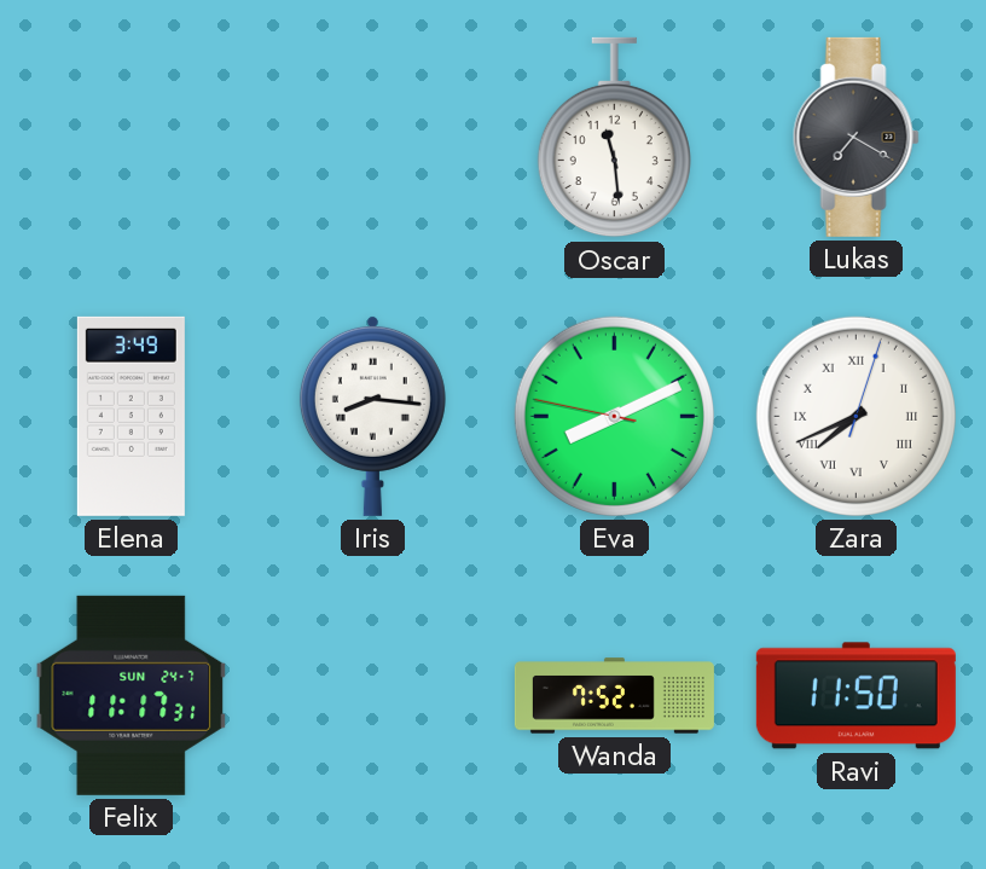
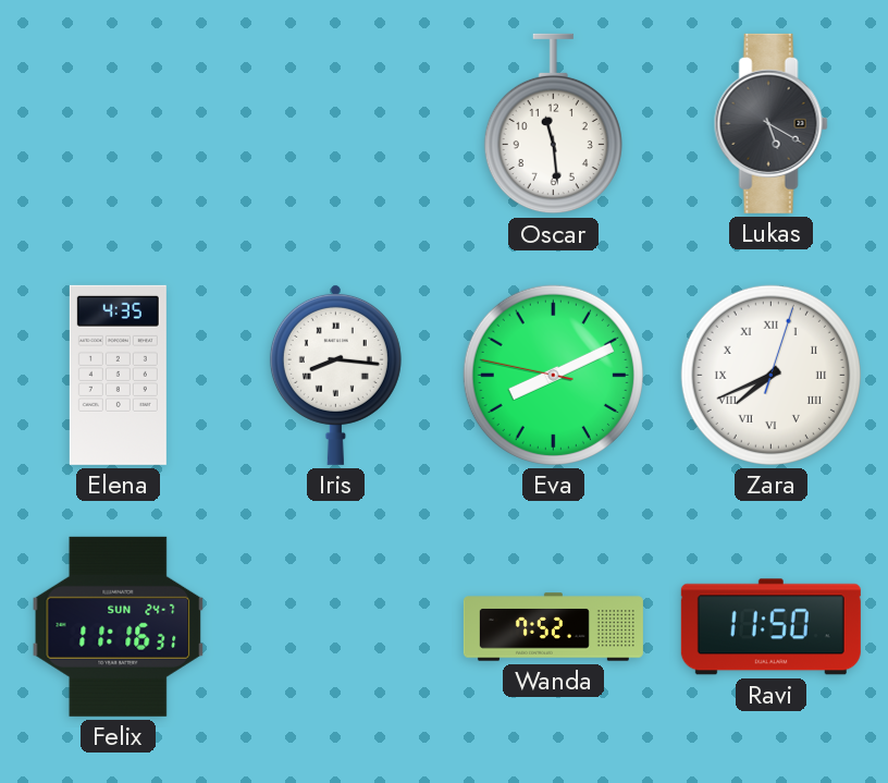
Lukas: 7:20 -> 5:20
Elena: 3:49 -> 4:35
Felix: 11:17 -> 11:16
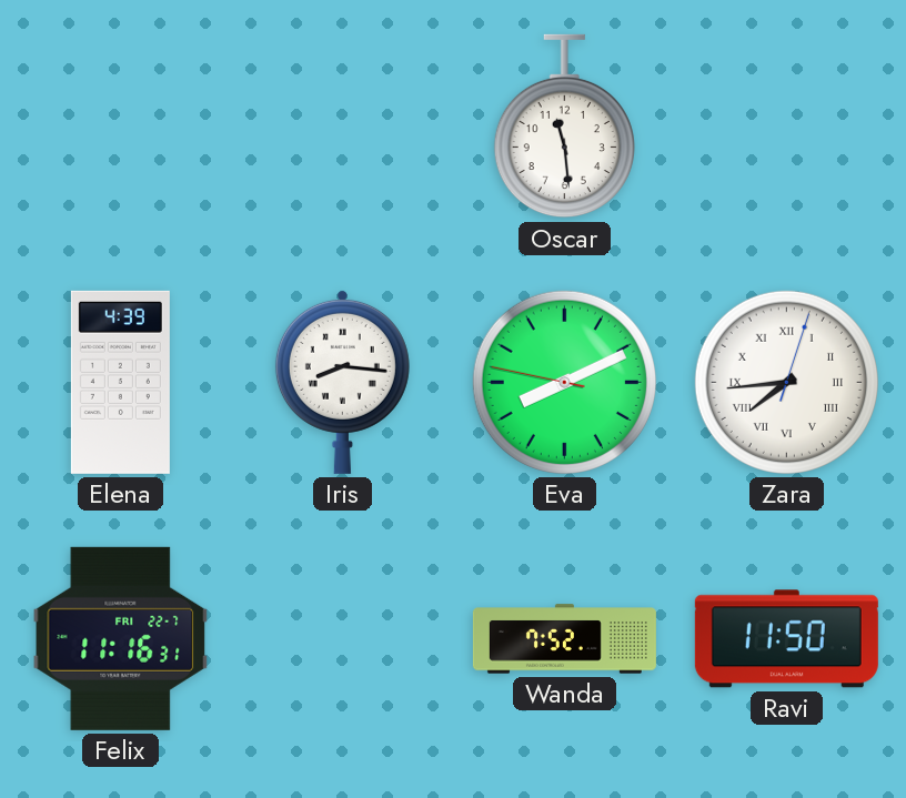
Lukas: 5:20 -> none
Elena: 4:35 -> 4:39
Zara: 7:41 -> 7:44
Felix date: SUN 24-7 -> FRI 22-7
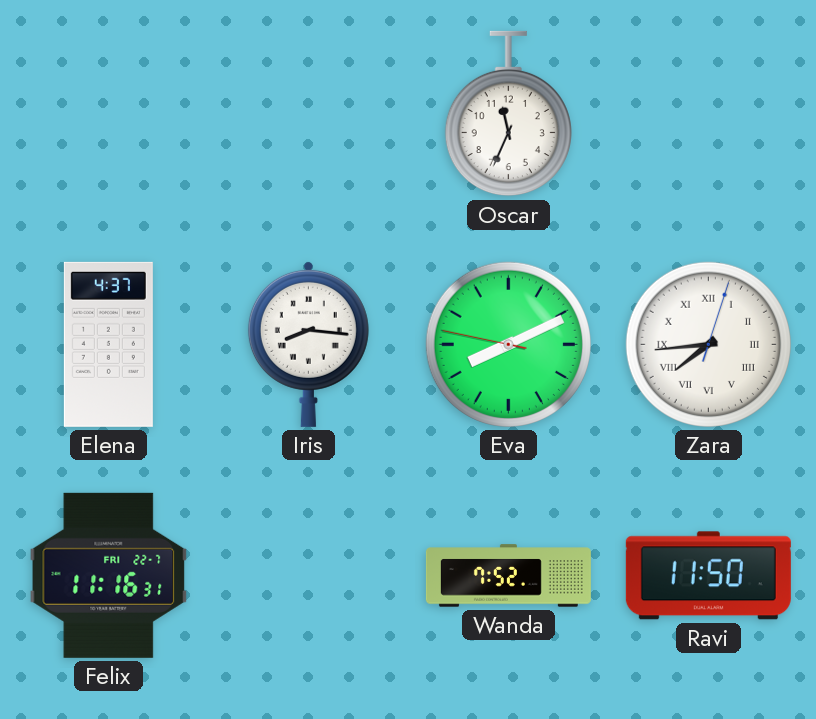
Oscar: 11:29 -> 11:34
Elena: 4:39 -> 4:37
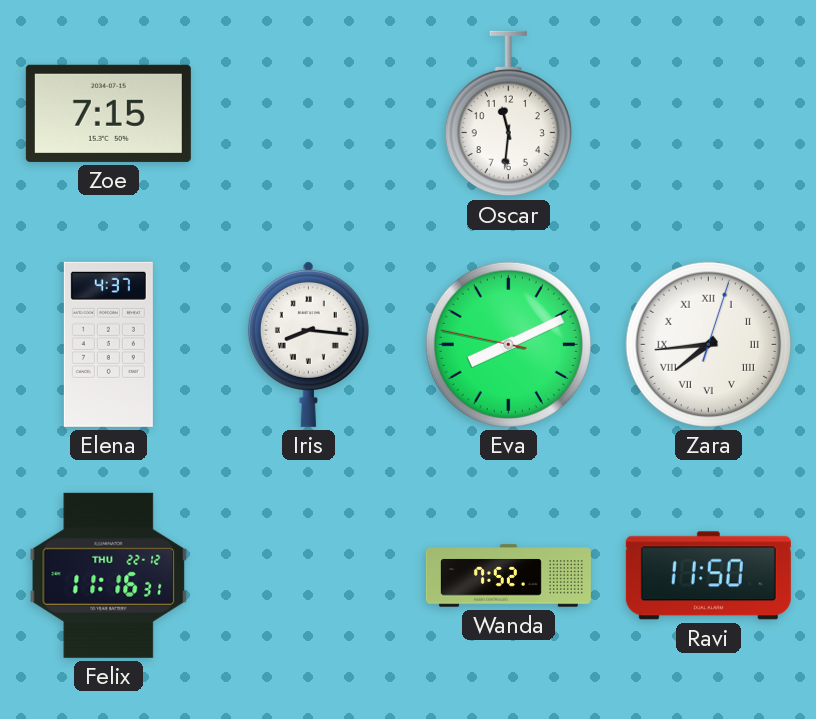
Zoe: none -> 7:15
Oscar: 11:34 -> 11:31
Felix date: FRI 22-7 -> THU 22-12
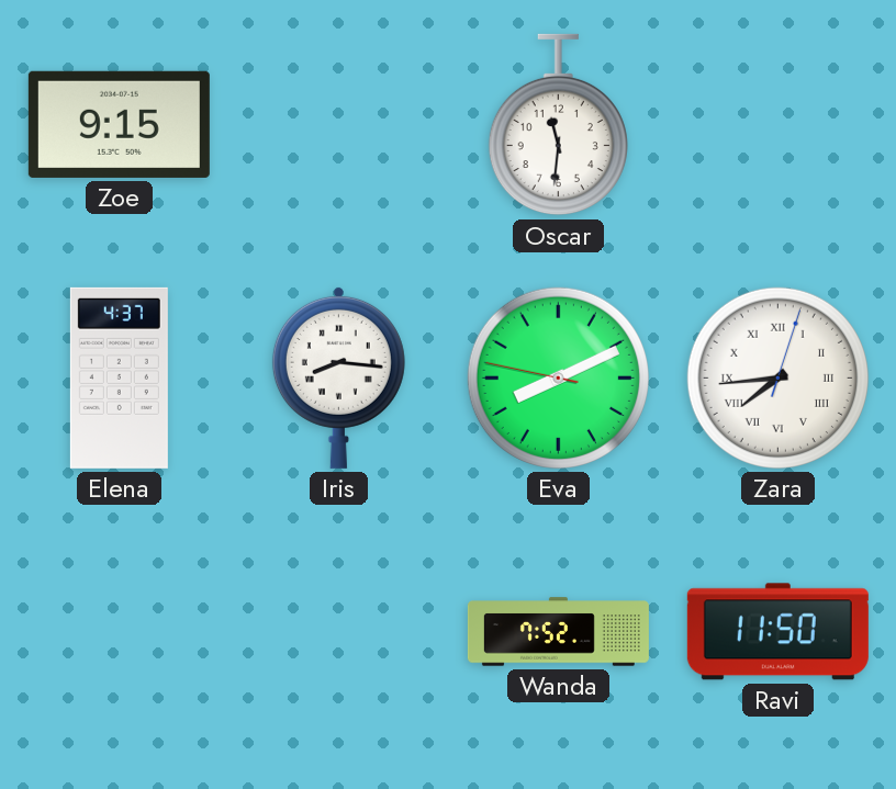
Zoe: 7:15 -> 9:15
Felix: 11:16 -> none
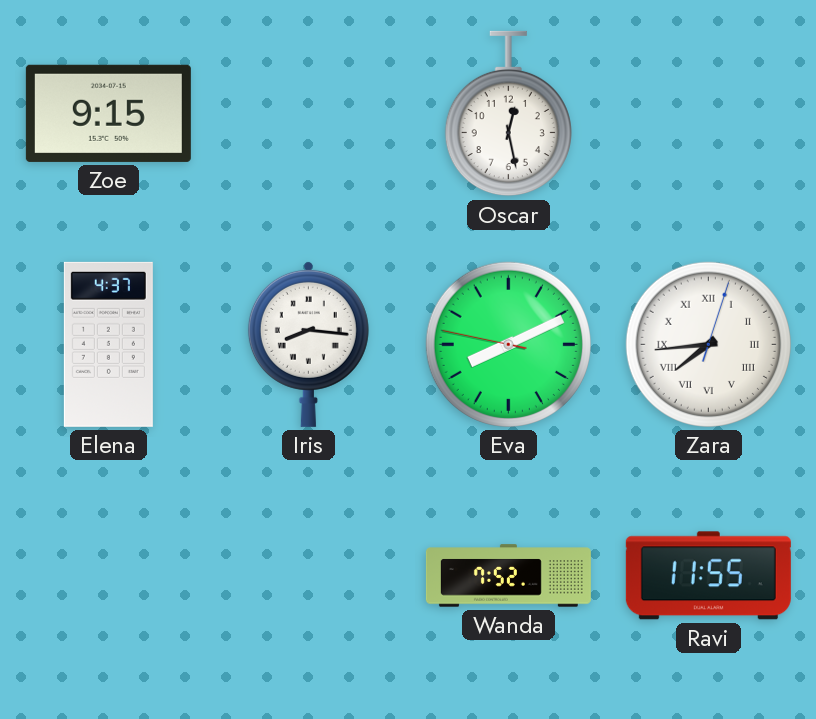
Oscar: 11:31 -> 12:28
Ravi: 11:50 -> 11:55
